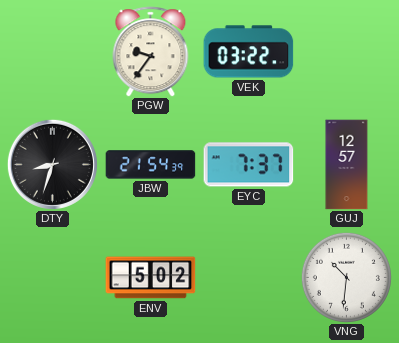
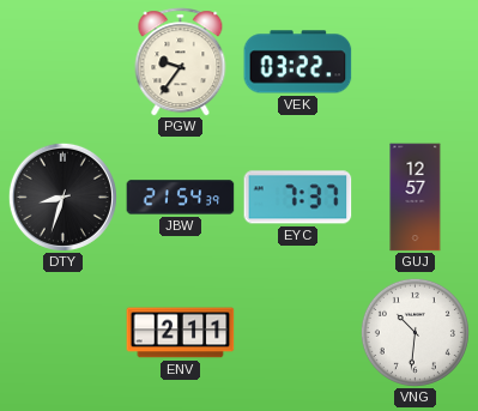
ENV: 5:02 -> 2:11
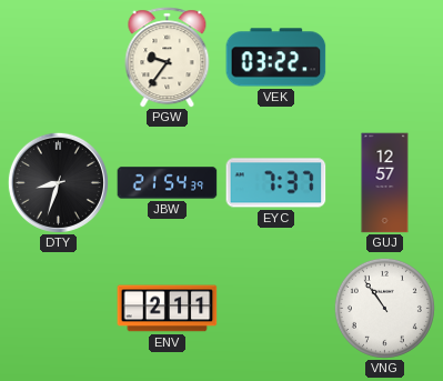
VNG: 10:31 -> 10:54
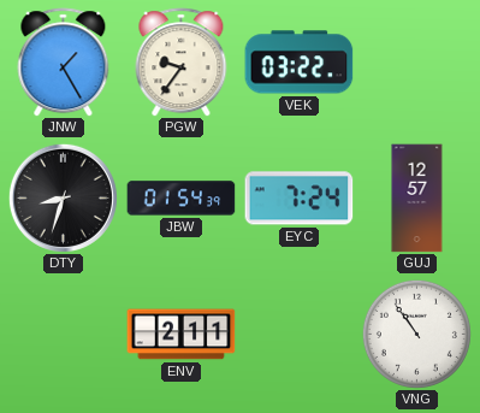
JNW: none -> 1:25
JBW: 21:54 -> 01:54
EYC: 7:37 -> 7:24
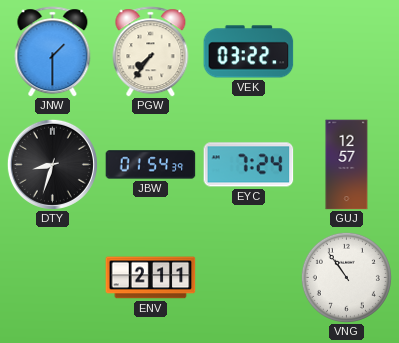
JNW: 1:25 -> 1:30
PGW: 9:36 -> 7:36
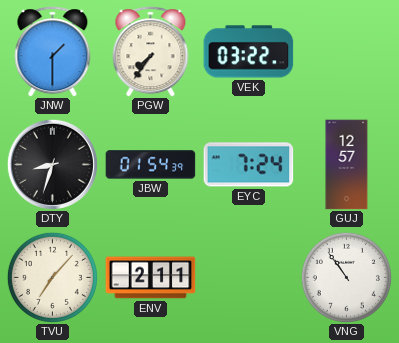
TVU: none -> 7:07
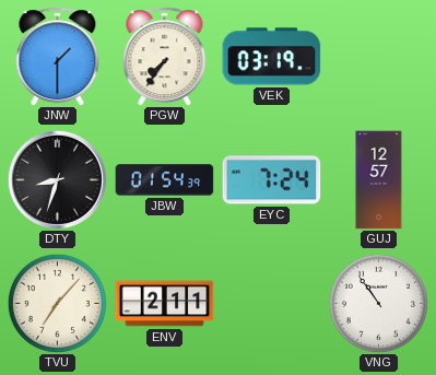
VEK: 03:22 -> 03:19
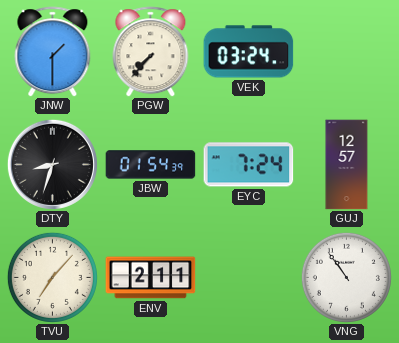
PGW: 7:36 -> 7:37
VEK: 03:19 -> 03:24
